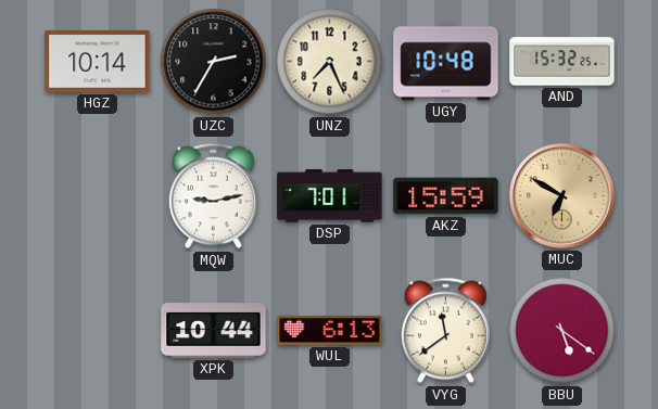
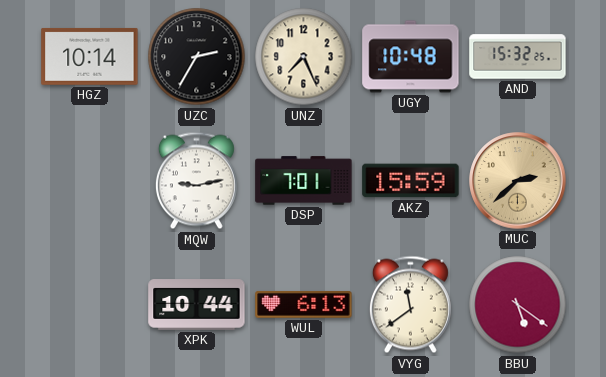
MUC: 6:50 -> 2:38
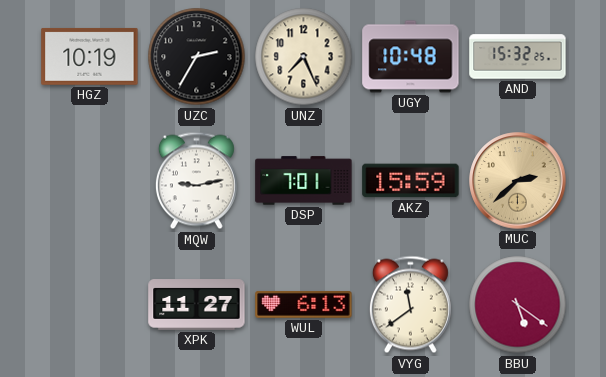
HGZ: 10:14 -> 10:19
XPK: 10:44 -> 11:27
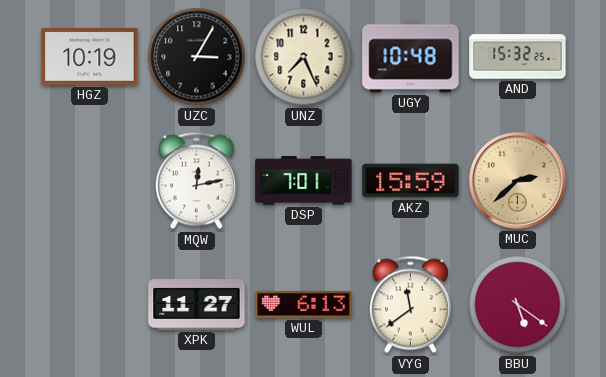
UZC: 2:35 -> 3:05
MQW: 9:13 -> 12:13
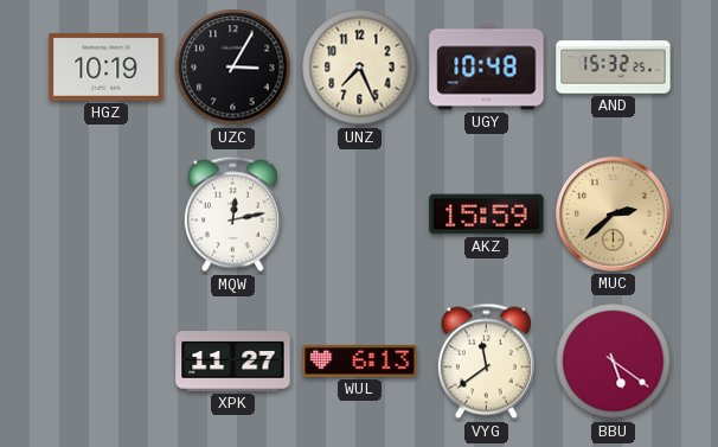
DSP: 7:01 -> none
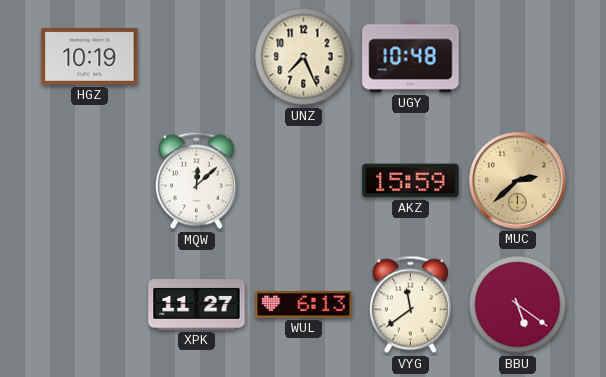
UZC: 3:05 -> none
AND: 15:32 -> none
MQW: 12:13 -> 12:08
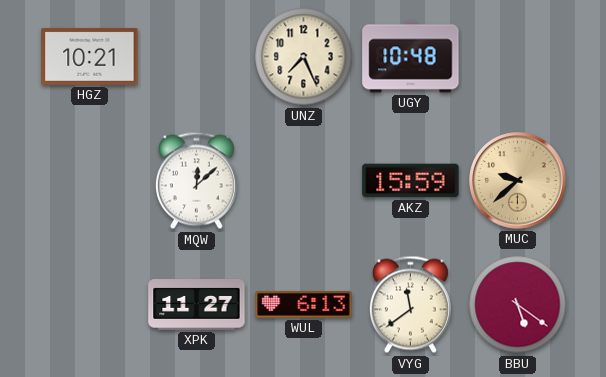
HGZ: 10:19 -> 10:21
MUC: 2:38 -> 9:38
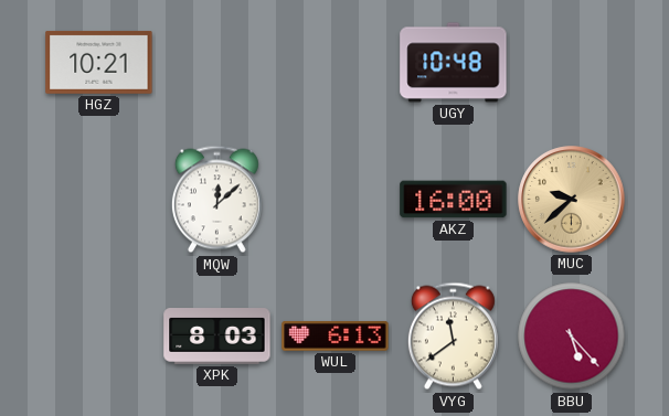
UNZ: 7:26 -> none
AKZ: 15:59 -> 16:00
XPK: 11:27 -> 8:03
BBU: 5:21 -> 5:23
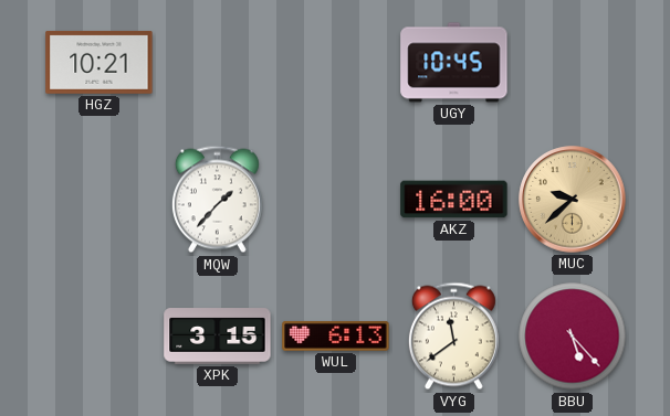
UGY: 10:48 -> 10:45
MQW: 12:08 -> 1:37
XPK: 8:03 -> 3:15
